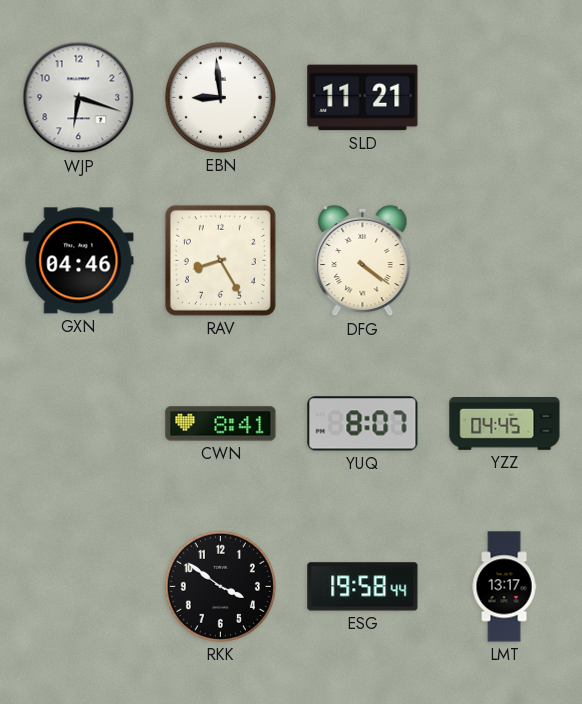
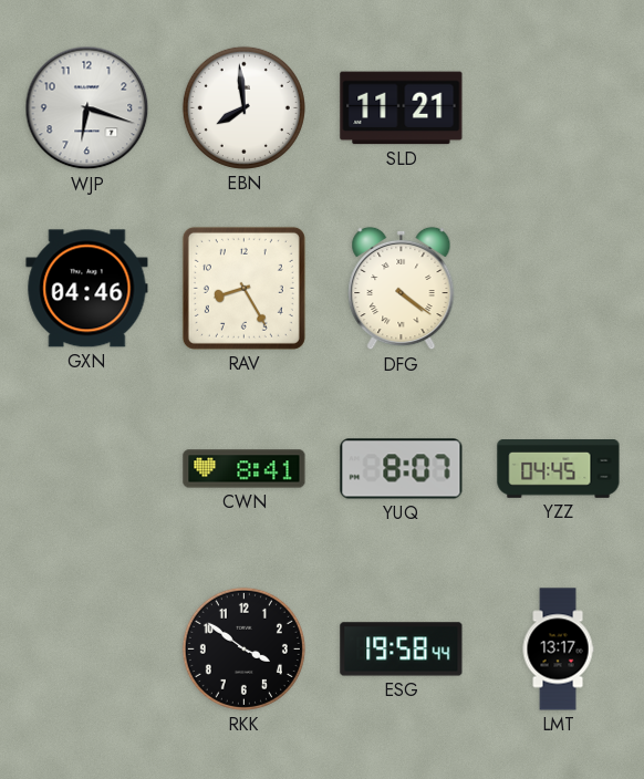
EBN: 8:59 -> 7:59
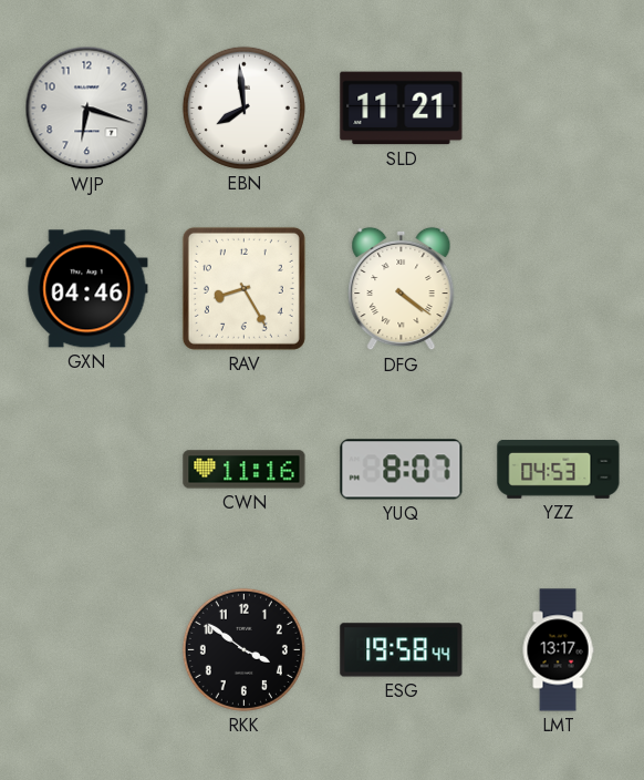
CWN: 8:41 -> 11:16
YZZ: 04:45 -> 04:53
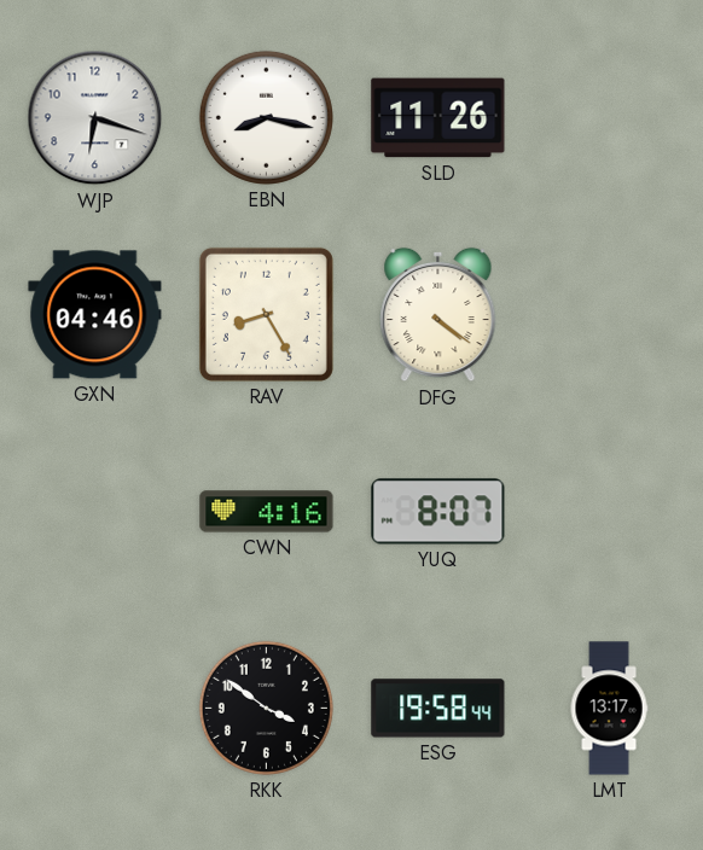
EBN: 7:59 -> 8:17
SLD: 11:21 -> 11:26
CWN: 11:16 -> 4:16
YZZ: 04:53 -> none
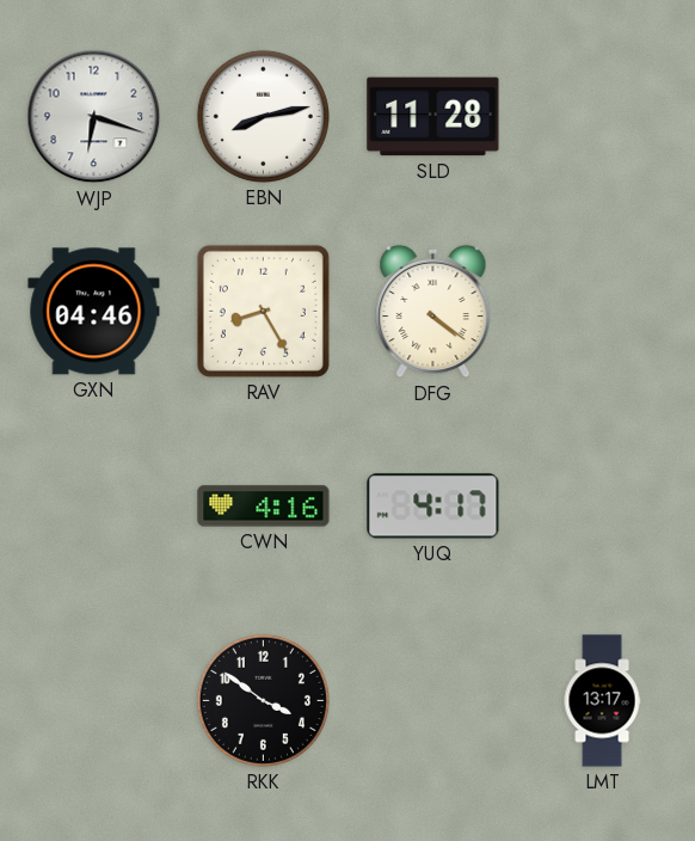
EBN: 8:17 -> 8:13
SLD: 11:26 -> 11:28
YUQ: 8:07 -> 4:17
ESG: 19:58 -> none
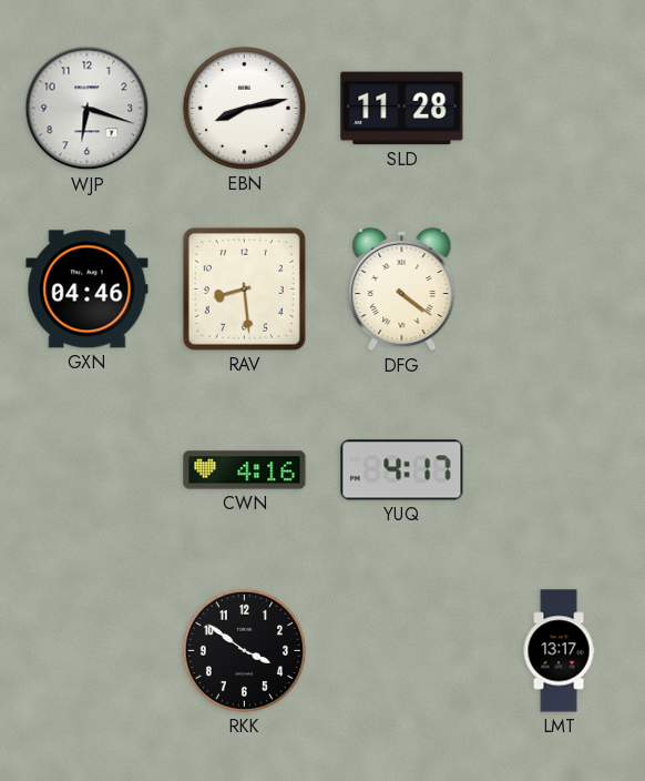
RAV: 8:25 -> 8:29
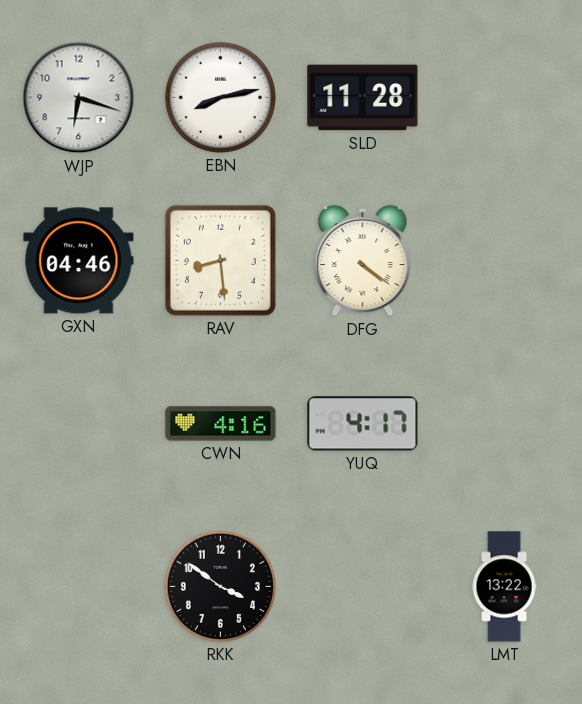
LMT: 13:17 -> 13:22
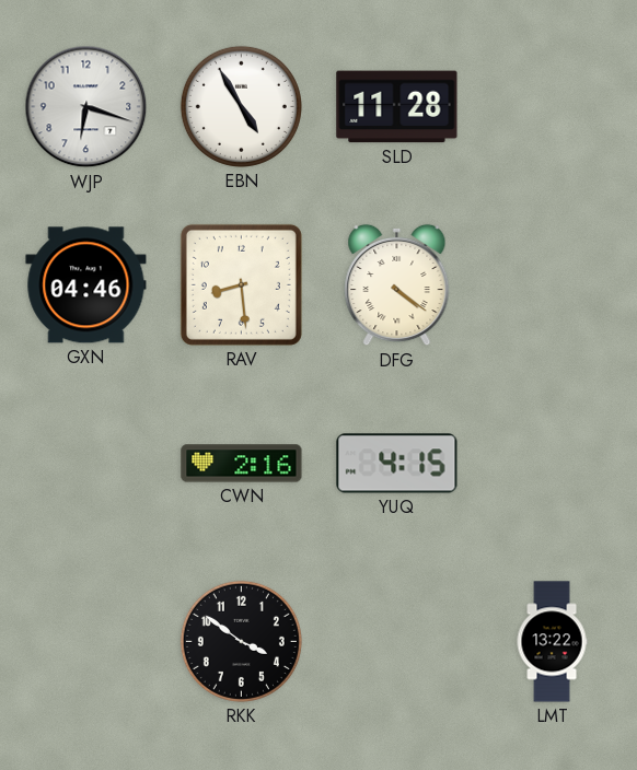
EBN: 8:13 -> 4:55
CWN: 4:16 -> 2:16
YUQ: 4:17 -> 4:15
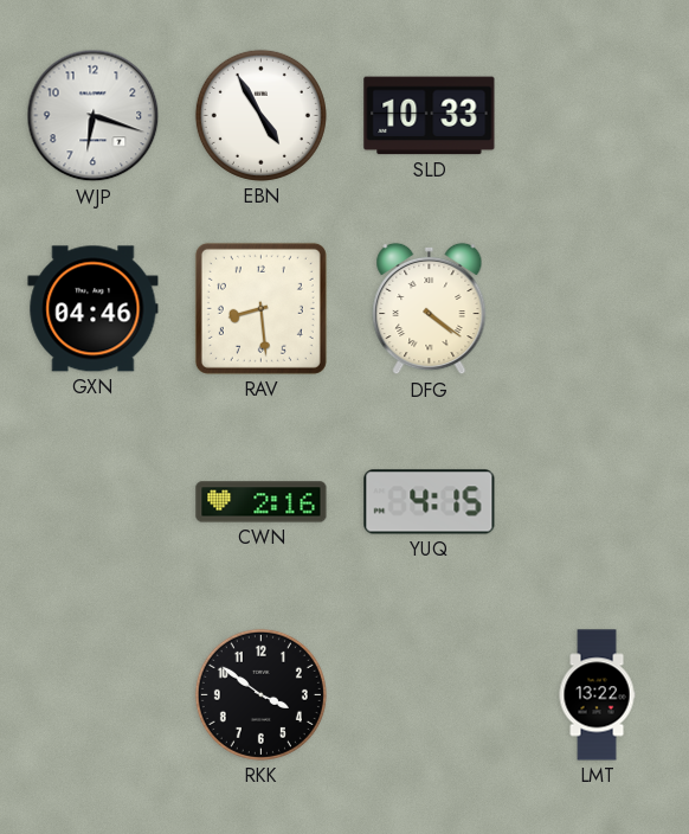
SLD: 11:28 -> 10:33
